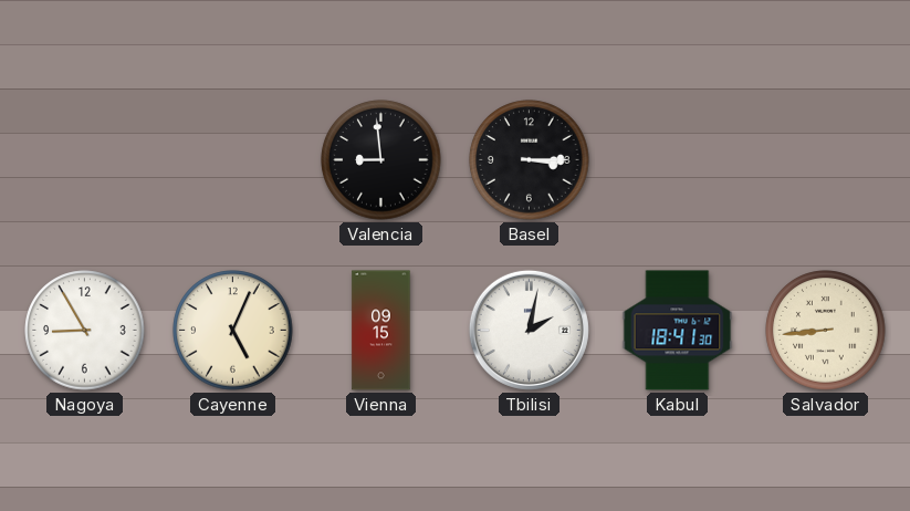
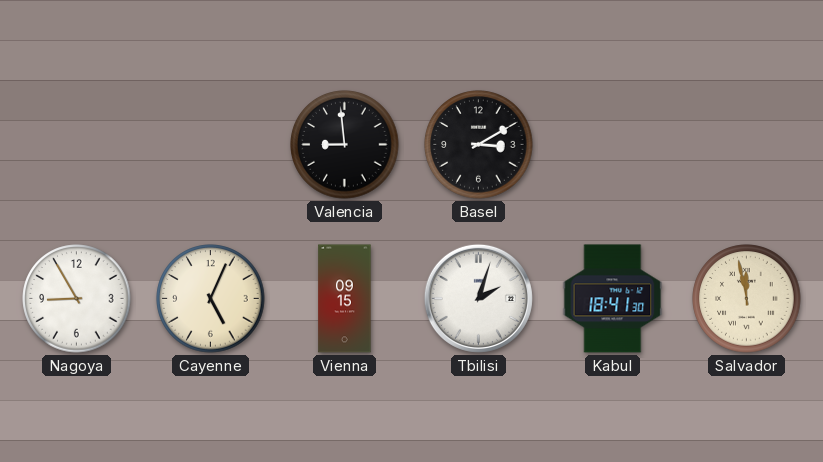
Basel: 3:15 -> 3:10
Tbilisi: 2:02 -> 2:03
Salvador: 8:44 -> 11:58
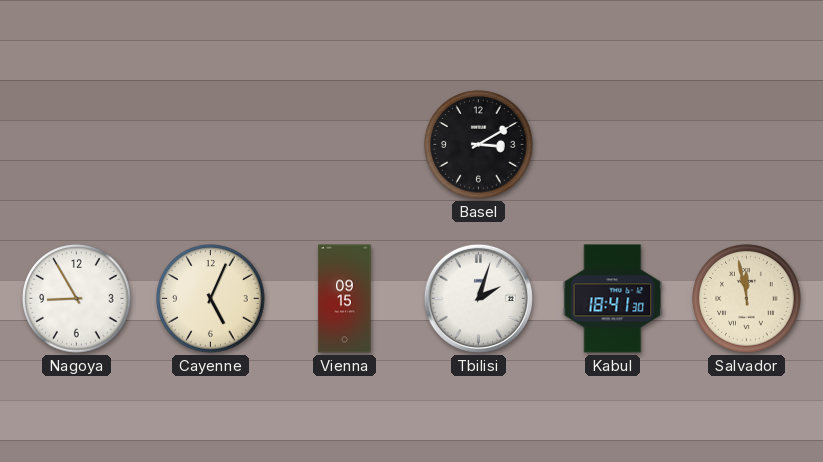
Valencia: 8:59 -> none
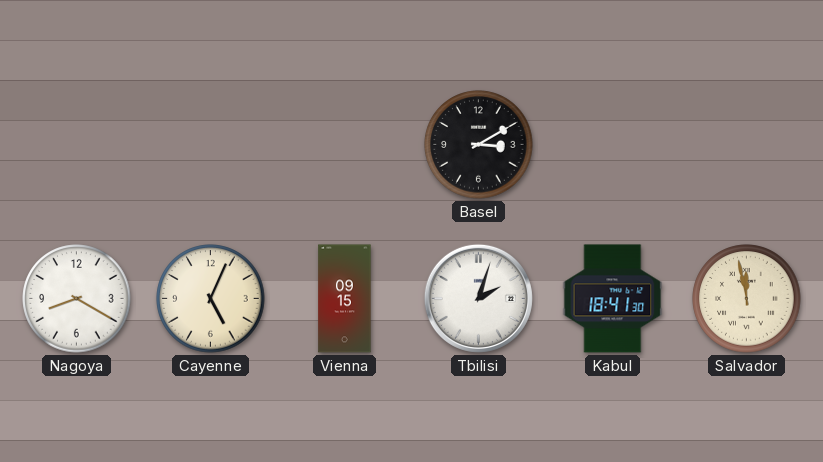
Nagoya: 8:55 -> 8:20
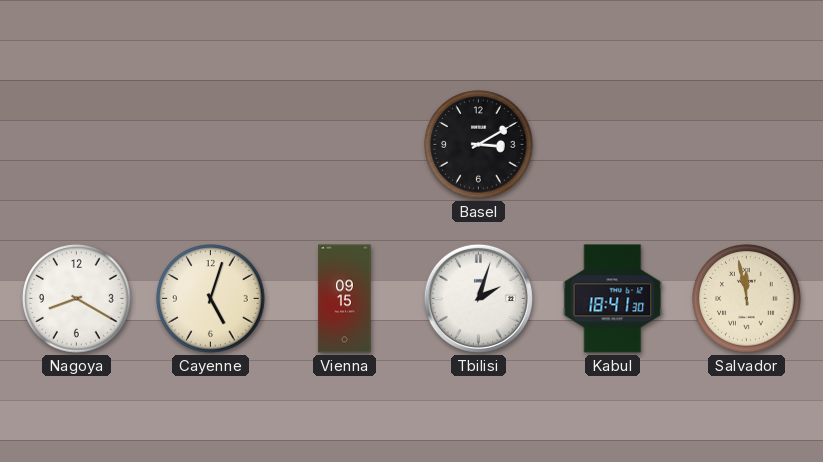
Cayenne: 5:04 -> 5:03
